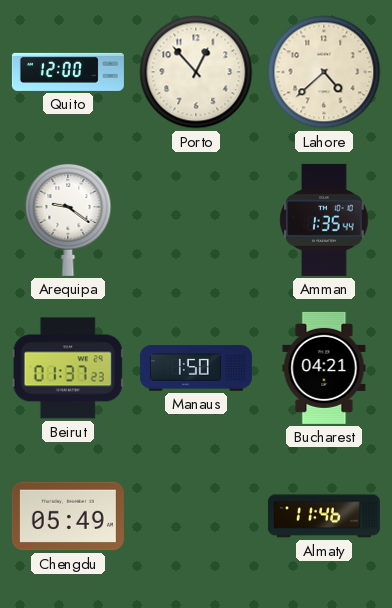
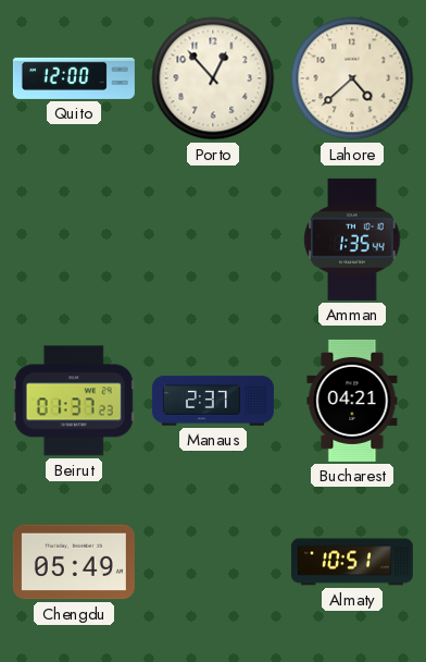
Arequipa: 9:21 -> none
Manaus: 1:50 -> 2:37
Almaty: 11:46 -> 10:51
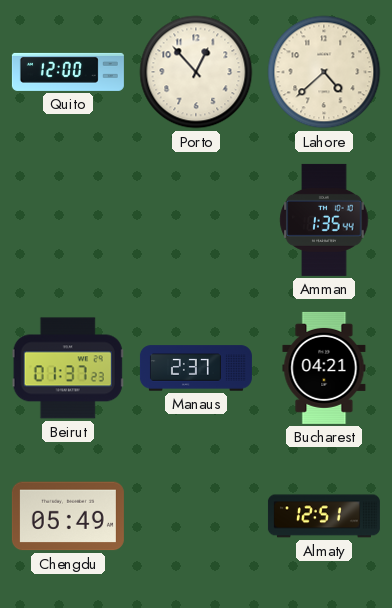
Almaty: 10:51 -> 12:51
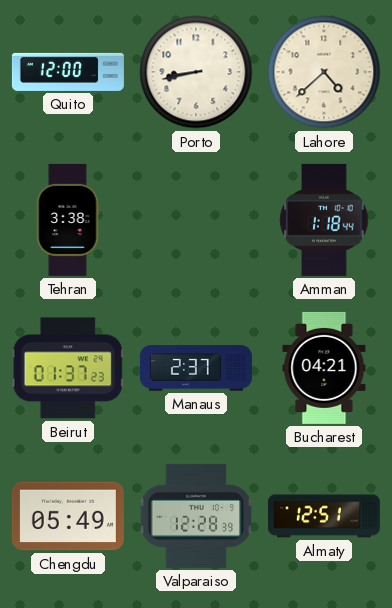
Porto: 12:53 -> 8:43
Tehran: none -> 3:38
Amman: 1:35 -> 1:18
Valparaiso: none -> 12:28
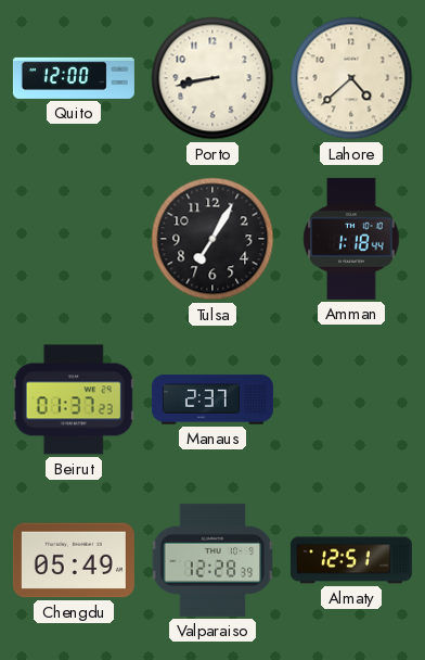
Tehran: 3:38 -> none
Tulsa: none -> 7:05
Bucharest: 04:21 -> none
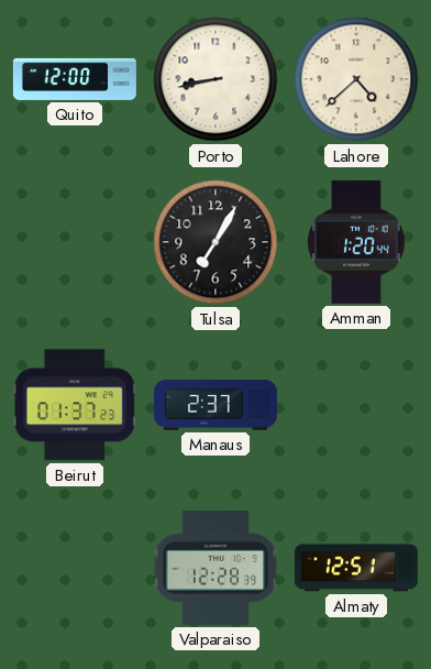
Amman: 1:18 -> 1:20
Chengdu: 05:49 -> none
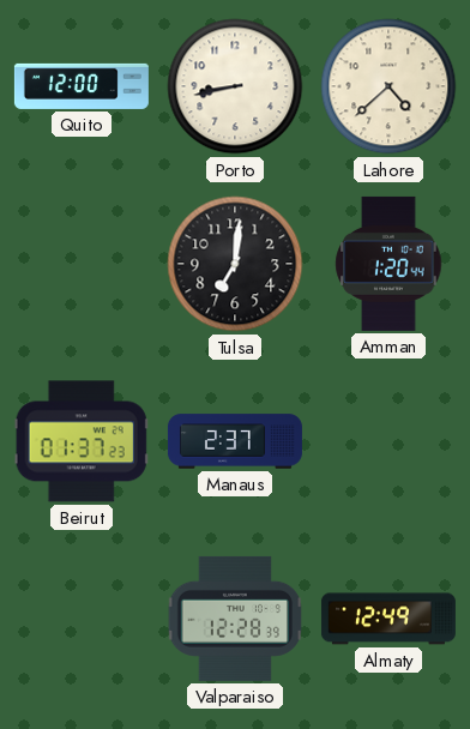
Tulsa: 7:05 -> 7:01
Almaty: 12:51 -> 12:49
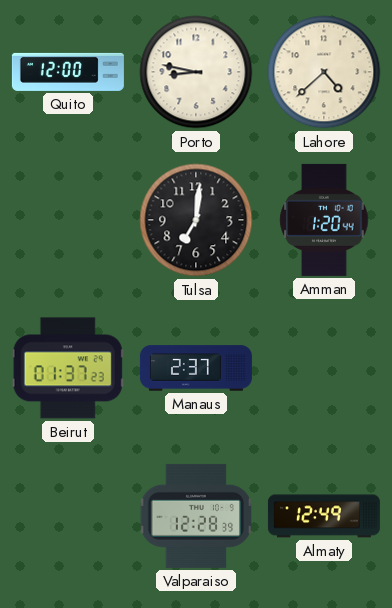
Porto: 8:43 -> 8:47
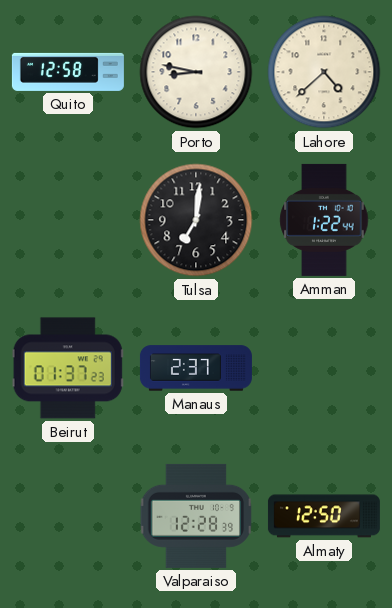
Quito: 12:00 -> 12:58
Amman: 1:20 -> 1:22
Almaty: 12:49 -> 12:50
